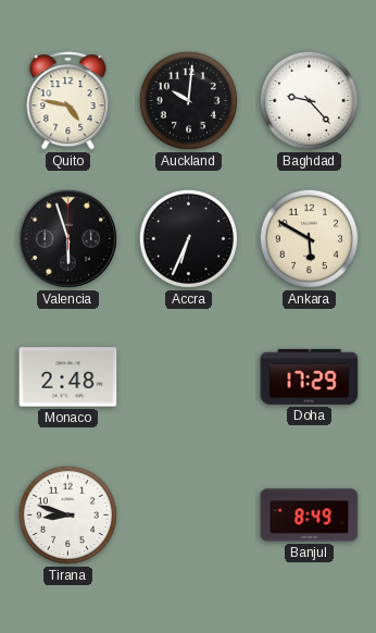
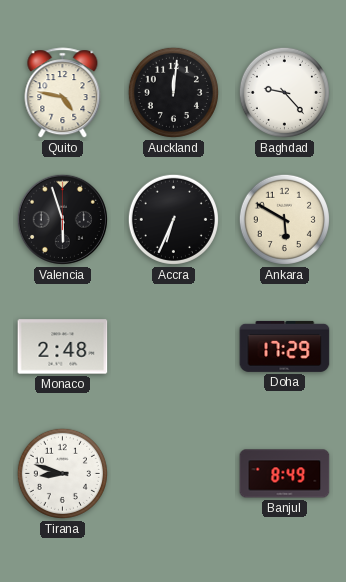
Auckland: 10:01 -> 12:01
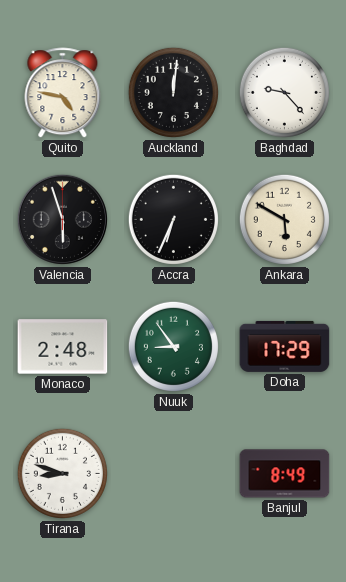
Nuuk: none -> 8:54
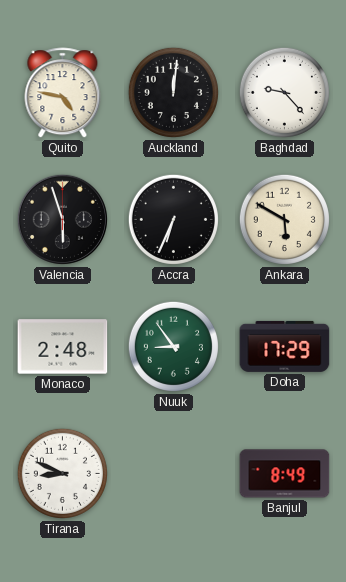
Tirana: 8:48 -> 8:49
